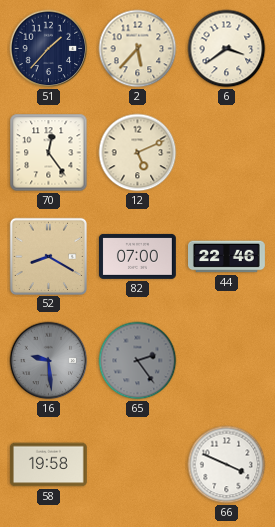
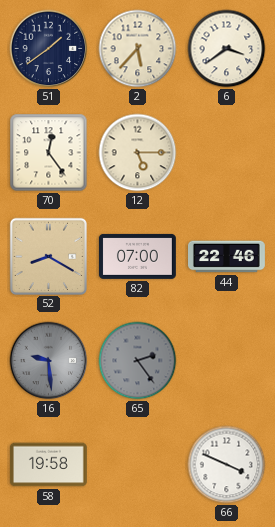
51: 1:37 -> 1:39
12: 5:11 -> 5:15
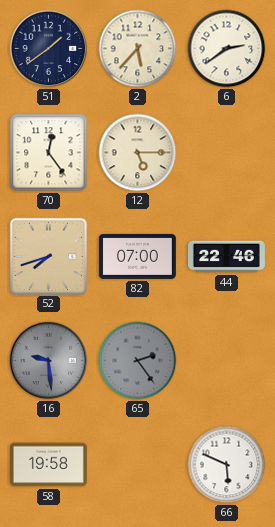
6: 3:39 -> 2:39
52: 8:20 -> 7:42
66: 3:49 -> 5:49
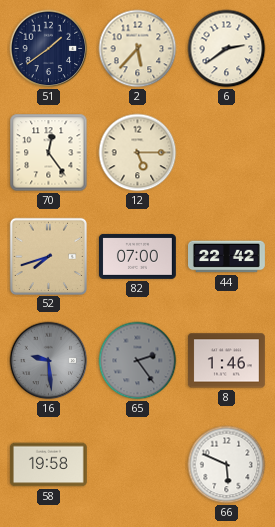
44: 22:46 -> 22:42
8: none -> 1:46
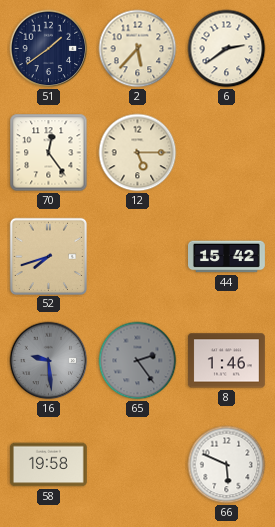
82: 07:00 -> none
44: 22:42 -> 15:42
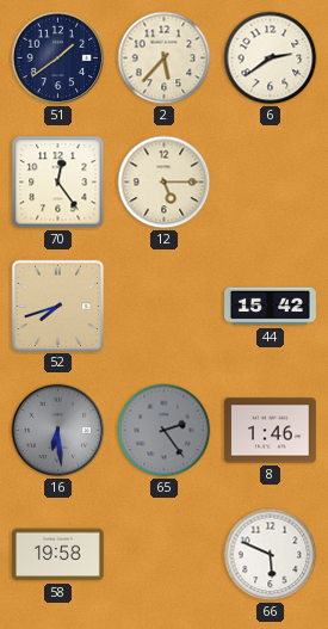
16: 9:29 -> 6:29
